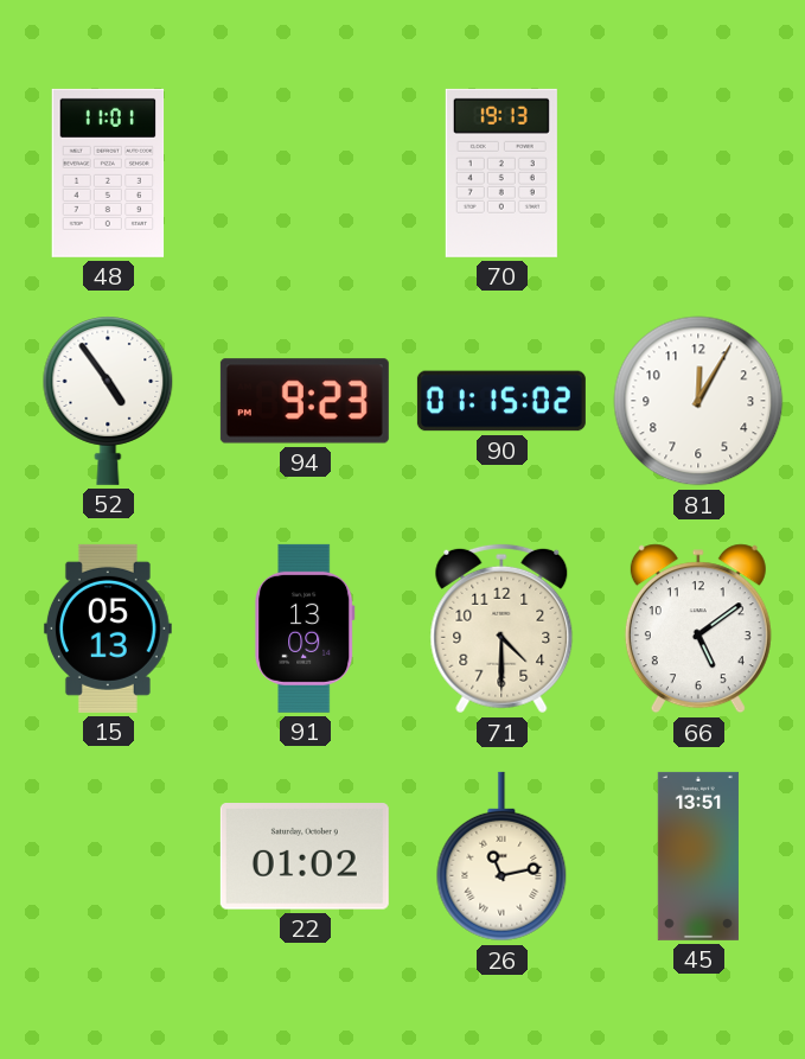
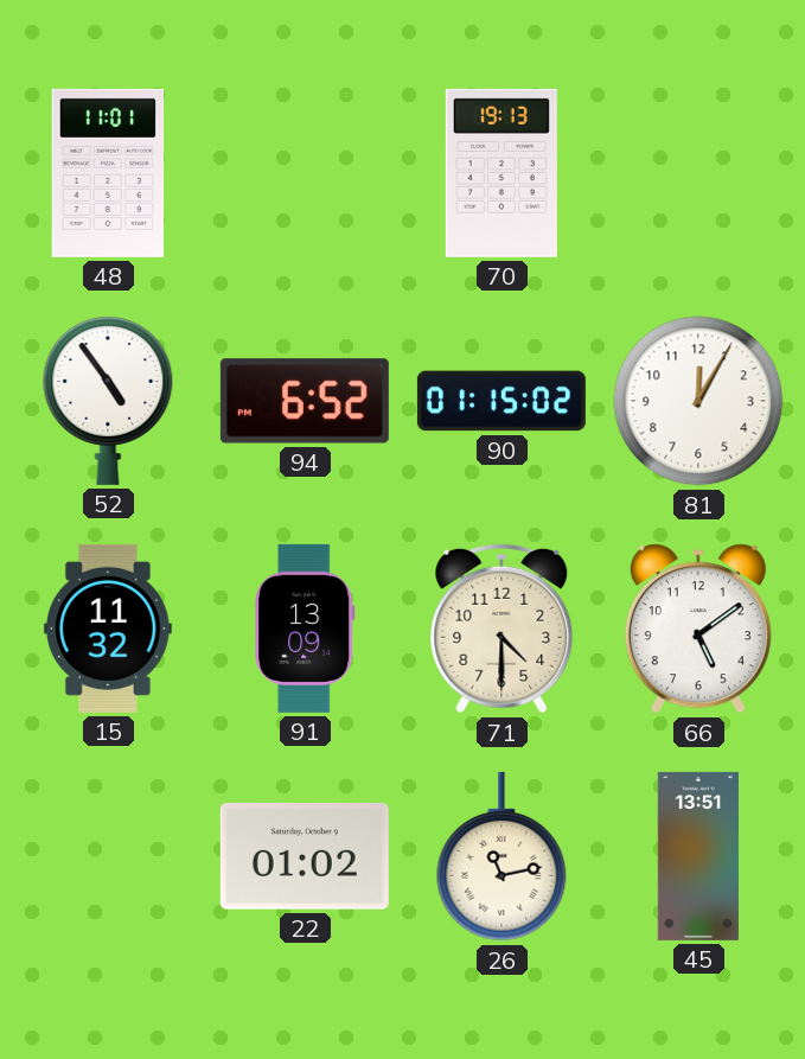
94: 9:23 -> 6:52
15: 05:13 -> 11:32
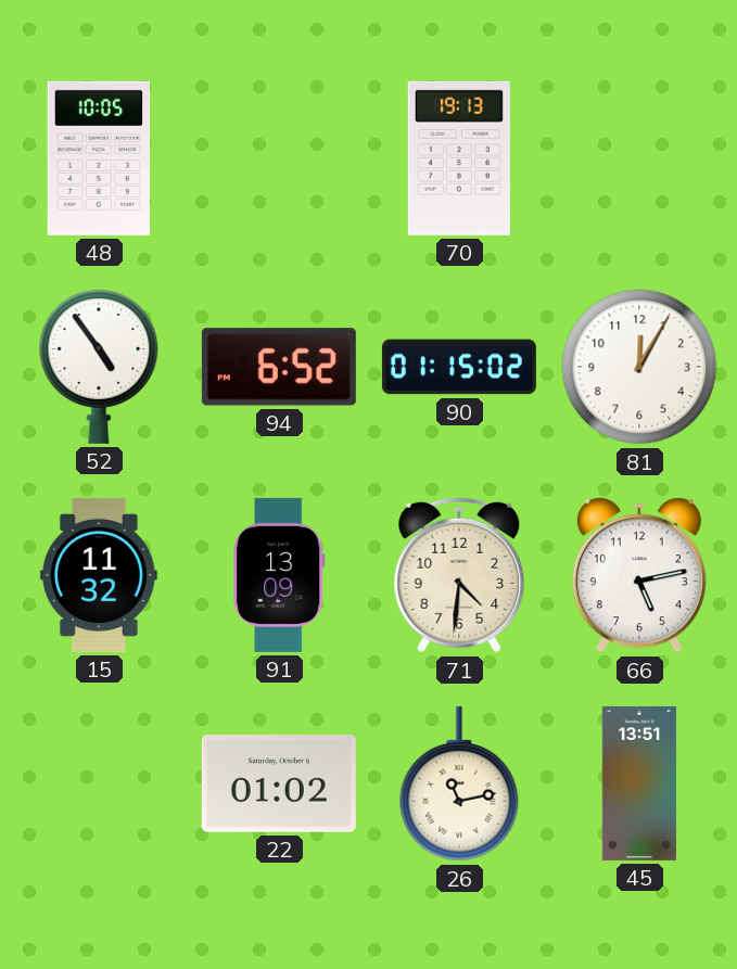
48: 11:01 -> 10:05
71: 4:30 -> 4:31
66: 5:09 -> 5:13
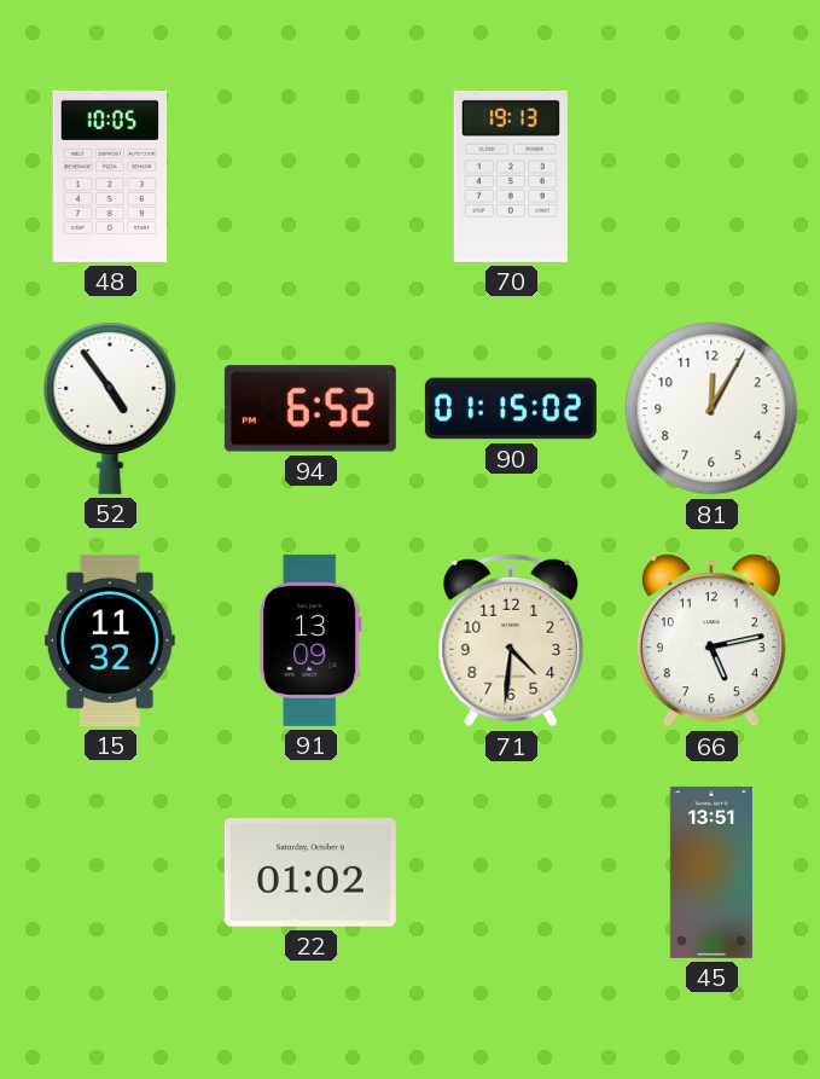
26: 11:13 -> none
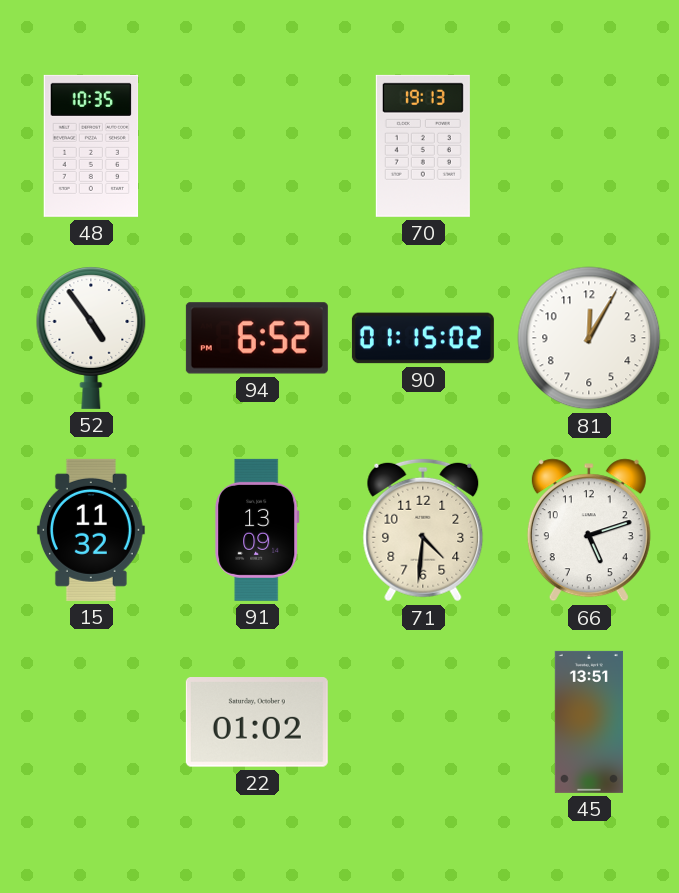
48: 10:05 -> 10:35
66: 5:13 -> 5:12
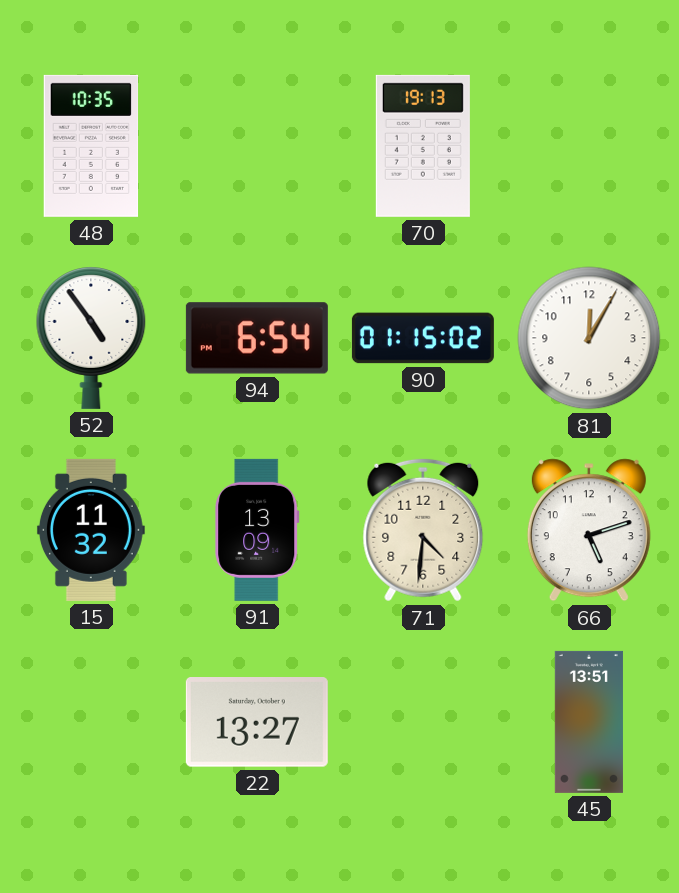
94: 6:52 -> 6:54
22: 01:02 -> 13:27
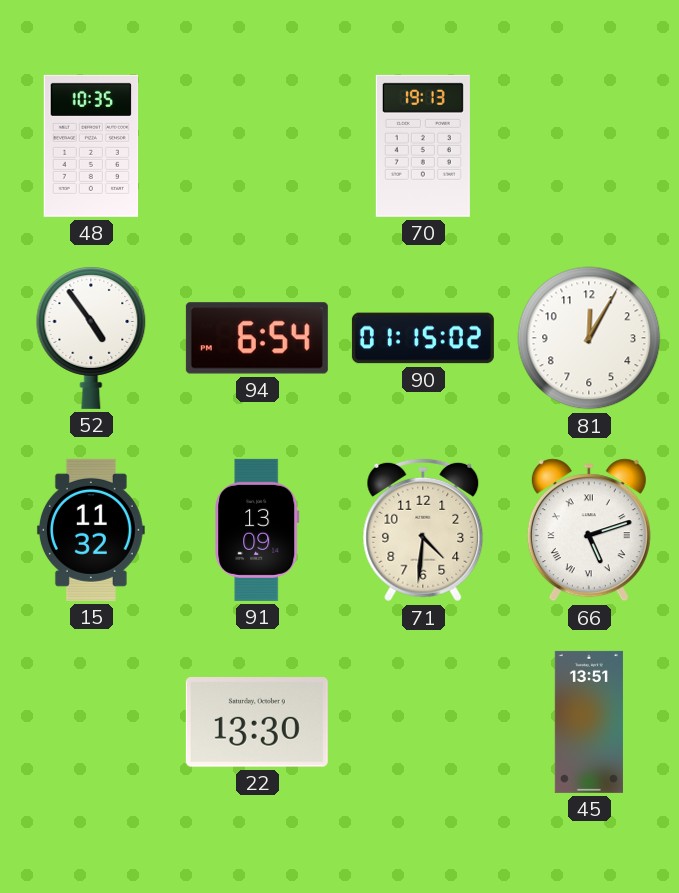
66 numerals: Arabic -> Roman
22: 13:27 -> 13:30
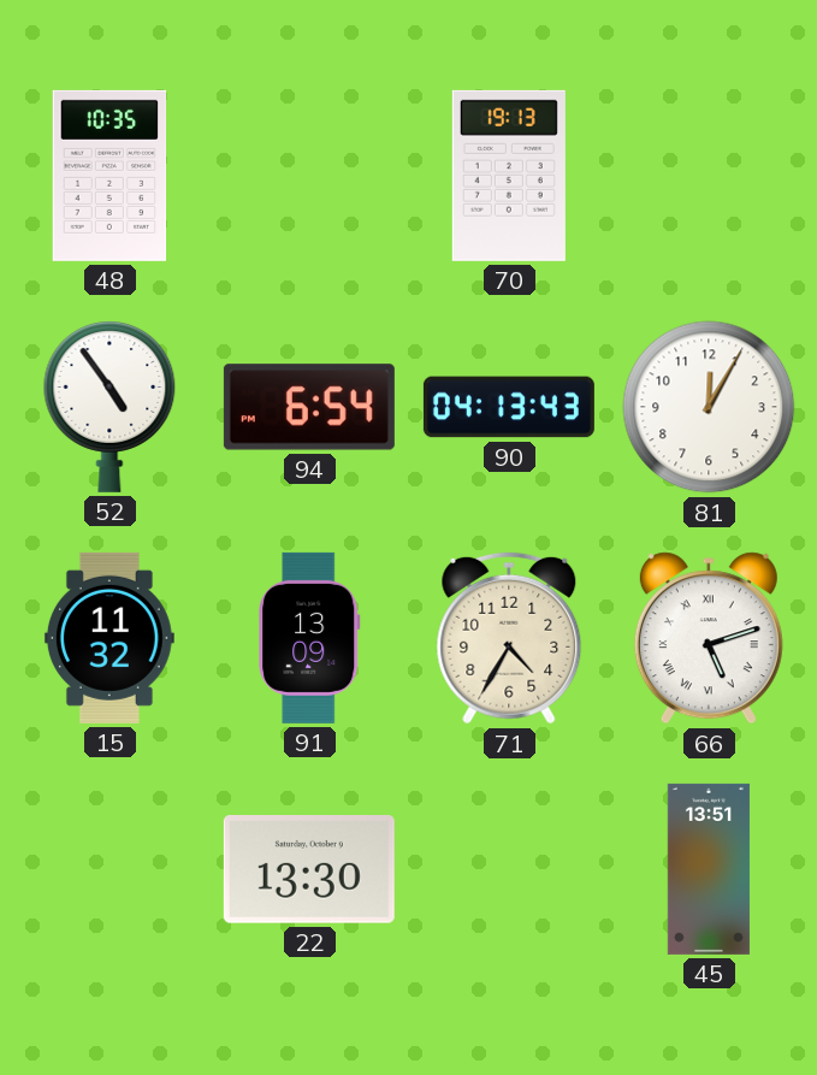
90: 01:15 -> 04:13
71: 4:31 -> 4:35
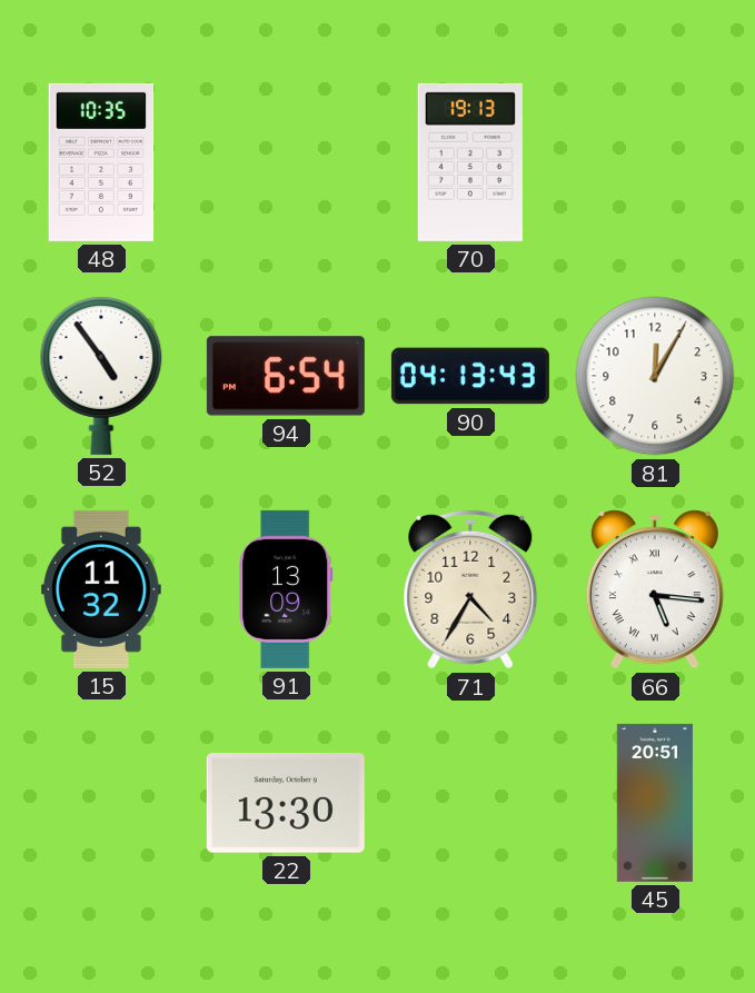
66: 5:12 -> 5:16
45: 13:51 -> 20:51
